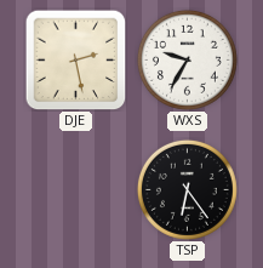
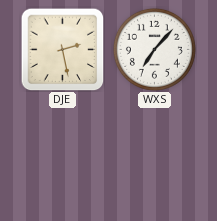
WXS: 9:35 -> 7:07
TSP: 6:24 -> none
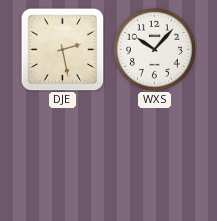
WXS: 7:07 -> 10:07
